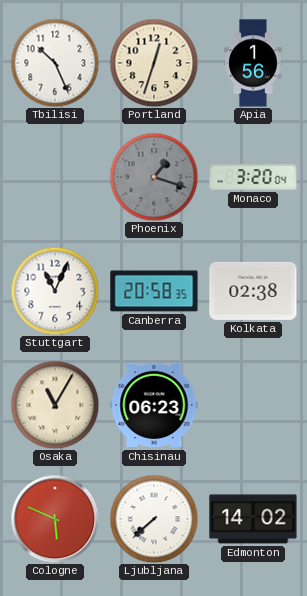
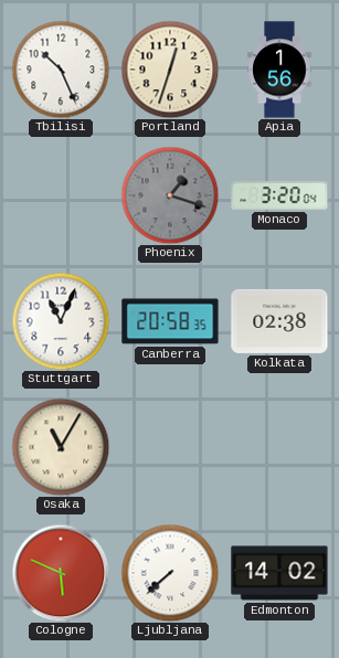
Chisinau: 06:23 -> none
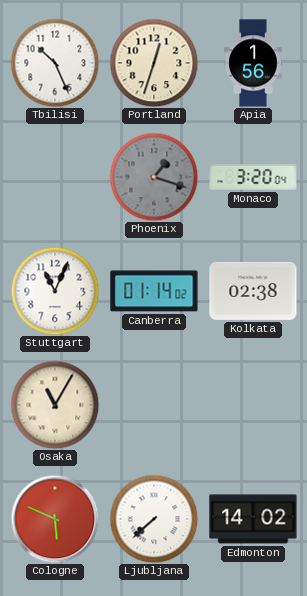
Canberra: 20:58 -> 01:14
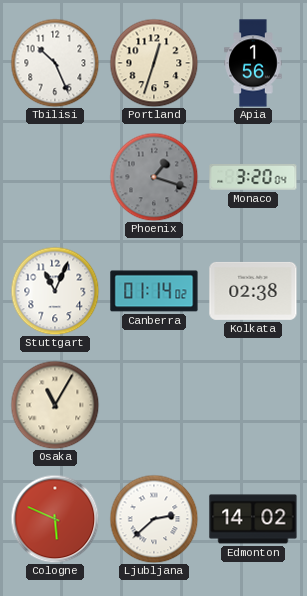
Ljubljana: 7:38 -> 2:38
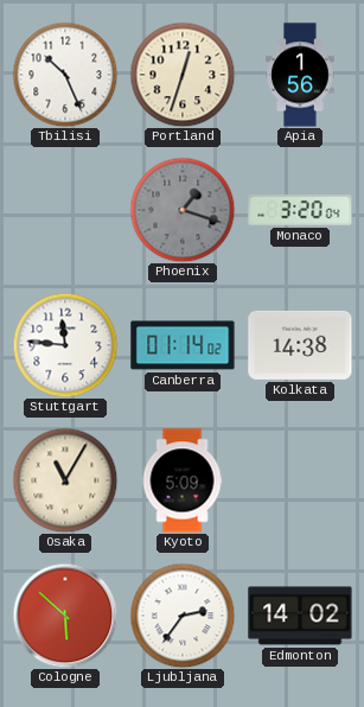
Stuttgart: 11:04 -> 11:46
Kolkata: 02:38 -> 14:38
Kyoto: none -> 5:09
Cologne: 5:49 -> 5:52
Ljubljana: 2:38 -> 2:36
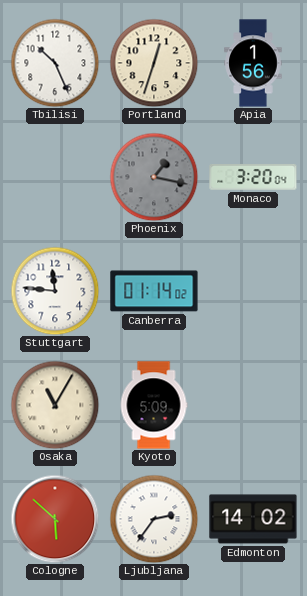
Phoenix: 1:18 -> 1:17
Kolkata: 14:38 -> none
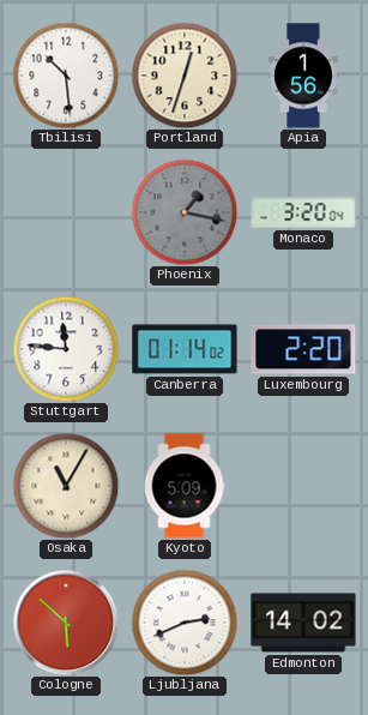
Tbilisi: 10:26 -> 10:29
Luxembourg: none -> 2:20
Ljubljana: 2:36 -> 2:41
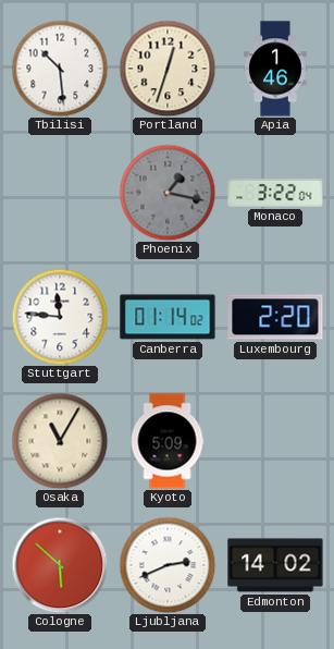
Apia: 1:56 -> 1:46
Monaco: 3:20 -> 3:22
